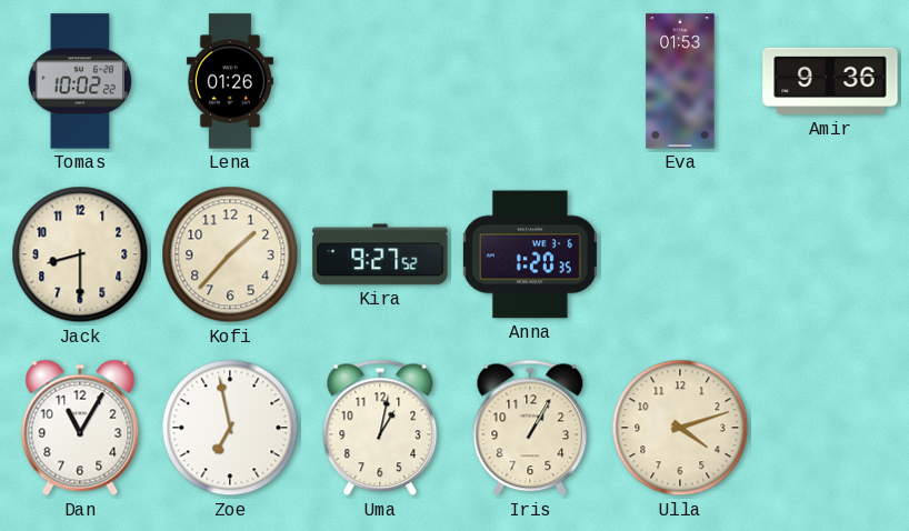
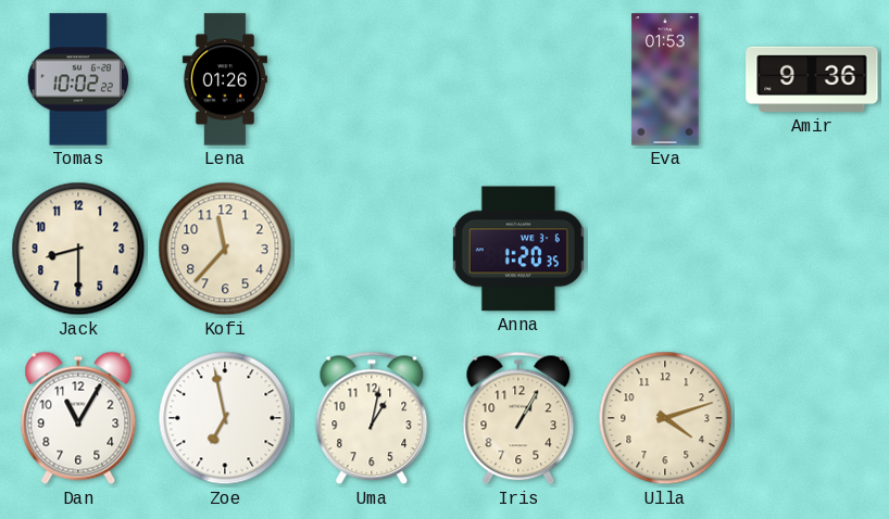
Kofi: 1:37 -> 11:37
Kira: 9:27 -> none
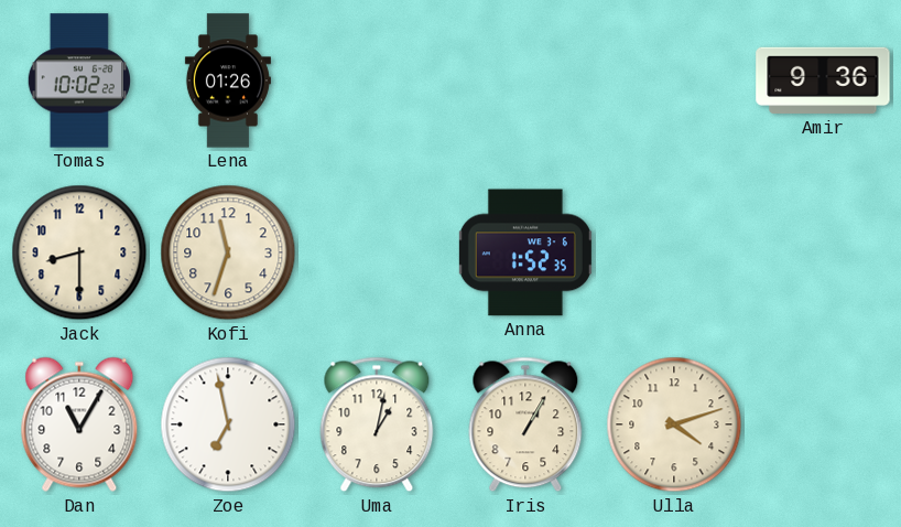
Eva: 01:53 -> none
Kofi: 11:37 -> 11:33
Anna: 1:20 -> 1:52
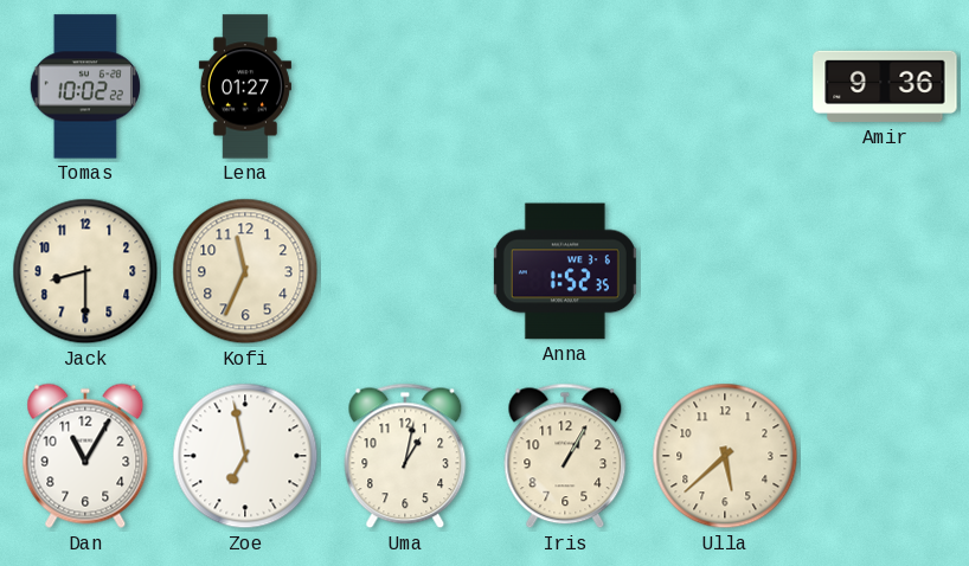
Lena: 01:26 -> 01:27
Kofi: 11:33 -> 11:34
Ulla: 4:12 -> 5:38
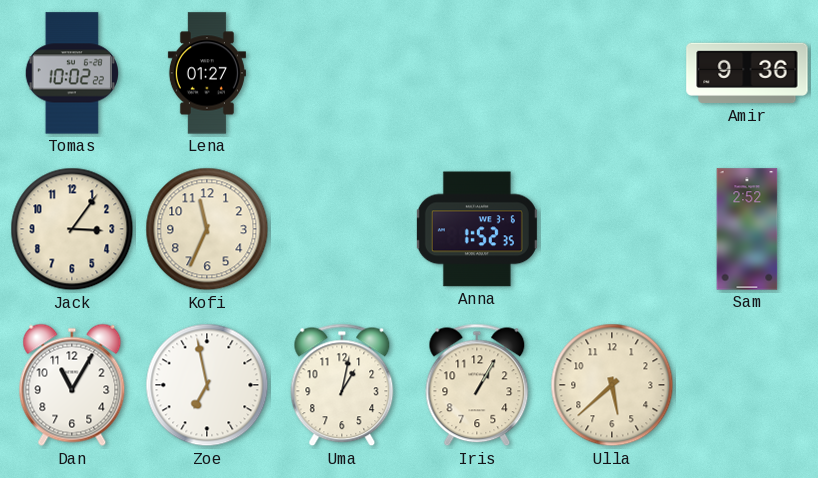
Jack: 8:30 -> 3:06
Sam: none -> 2:52
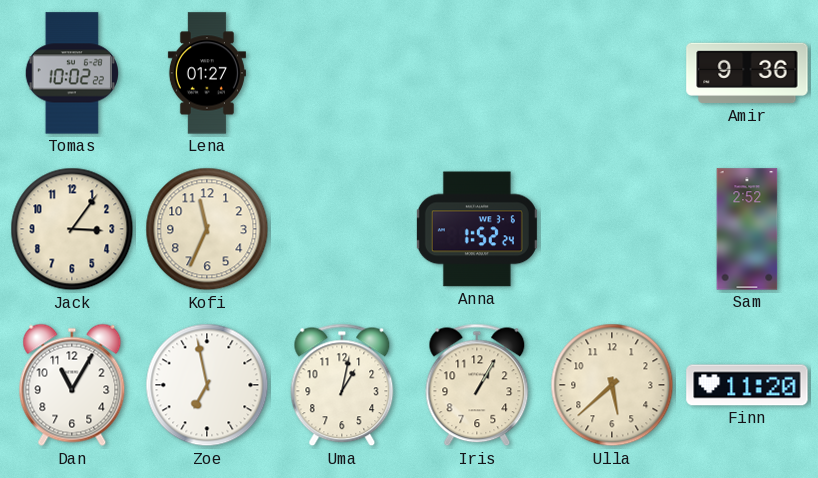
Anna: 1:52:35 -> 1:52:24
Finn: none -> 11:20
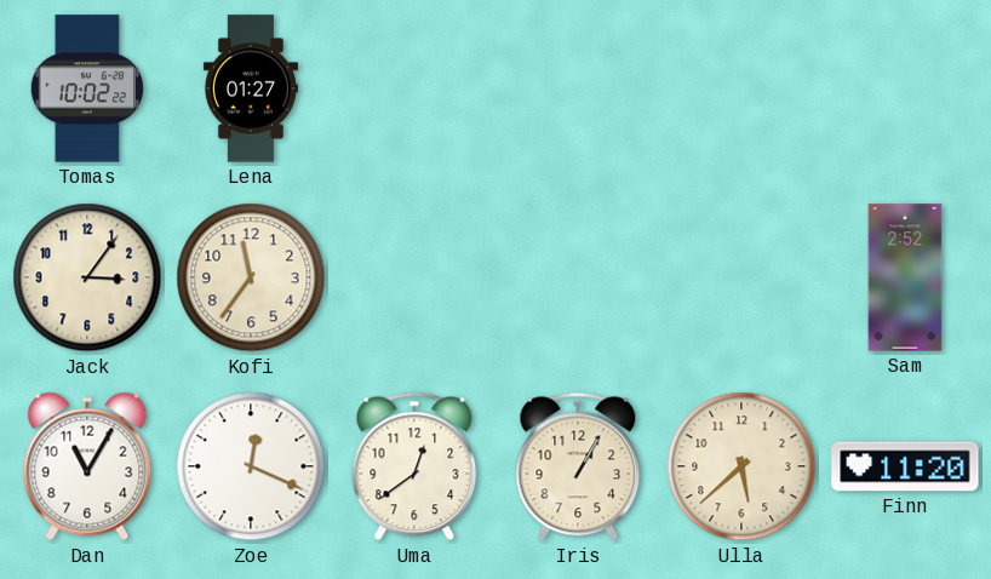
Amir: 9:36 -> none
Kofi: 11:34 -> 11:36
Anna: 1:52 -> none
Zoe: 6:58 -> 12:19
Uma: 1:02 -> 12:39
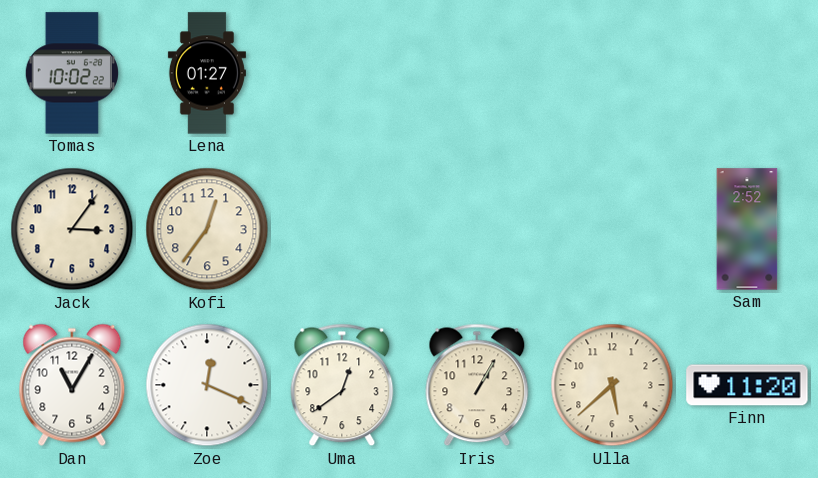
Kofi: 11:36 -> 12:36
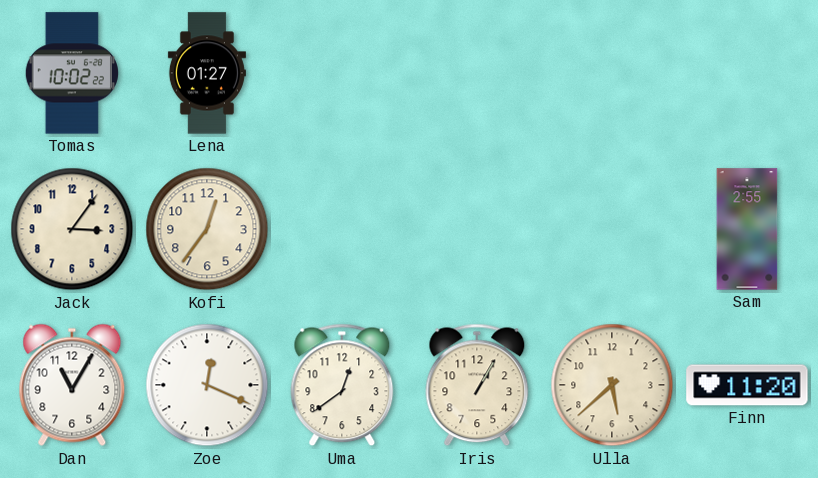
Sam: 2:52 -> 2:55
